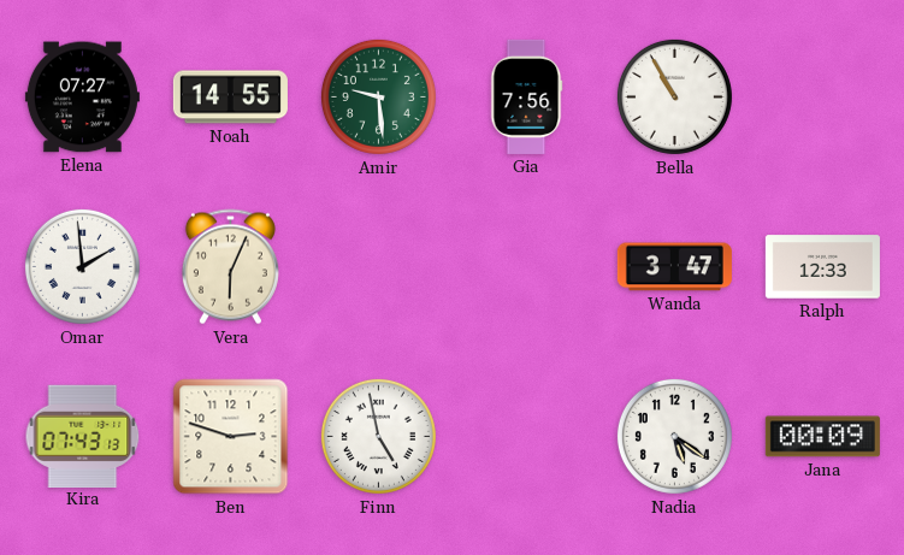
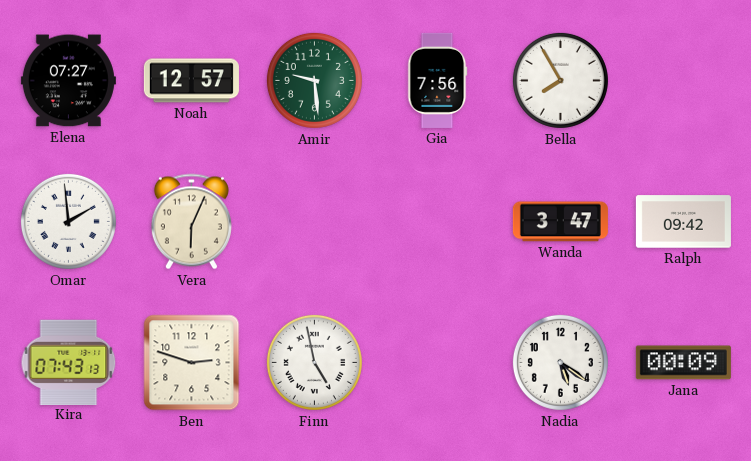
Noah: 14:55 -> 12:57
Bella: 10:55 -> 7:55
Ralph: 12:33 -> 09:42
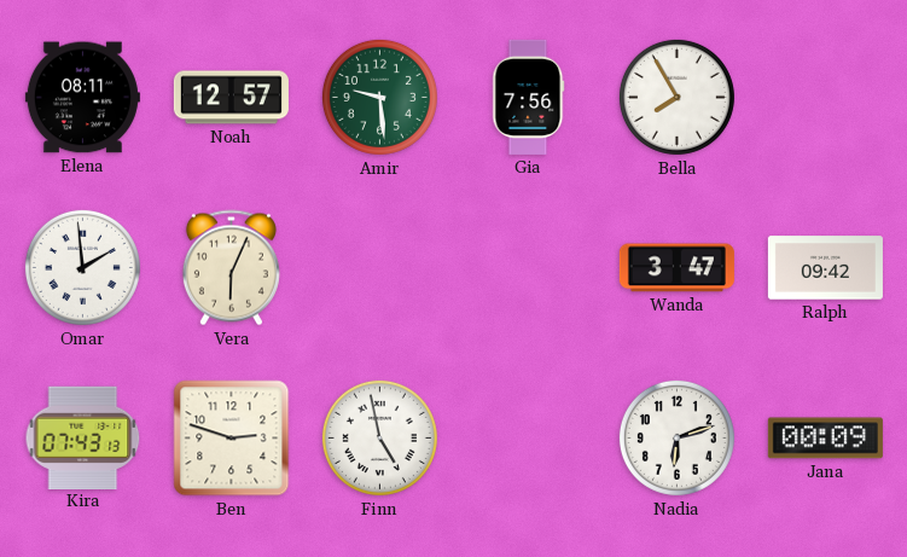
Elena: 07:27 -> 08:11
Nadia: 5:21 -> 6:12
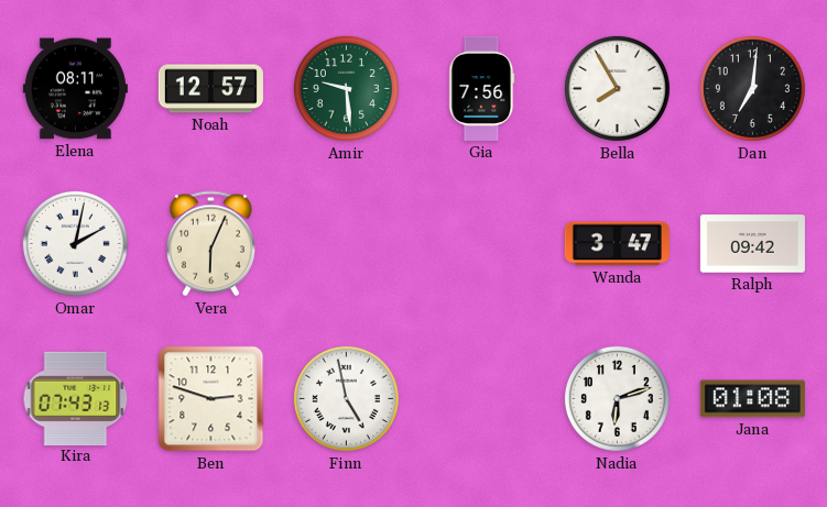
Dan: none -> 7:01
Omar: 1:59 -> 2:02
Jana: 00:09 -> 01:08
